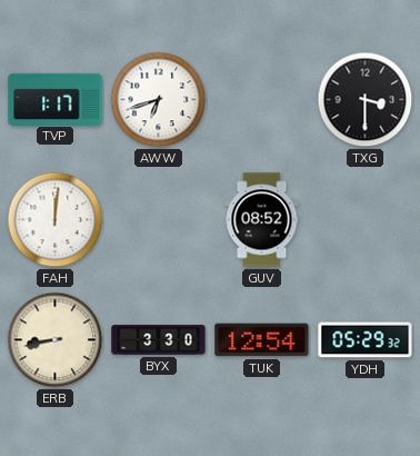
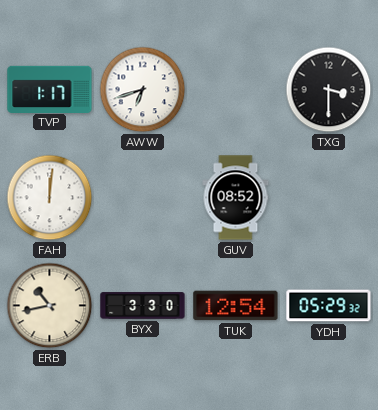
ERB: 8:43 -> 10:43
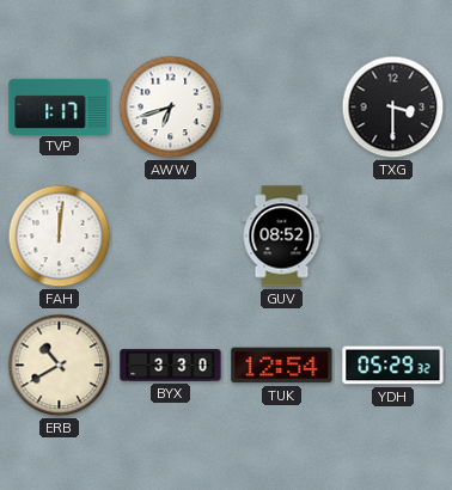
ERB: 10:43 -> 10:40
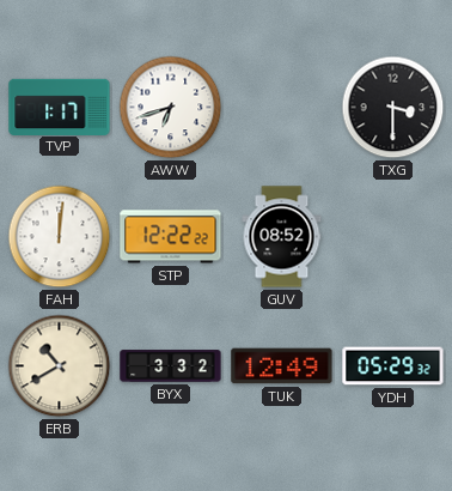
STP: none -> 12:22
BYX: 3:30 -> 3:32
TUK: 12:54 -> 12:49
